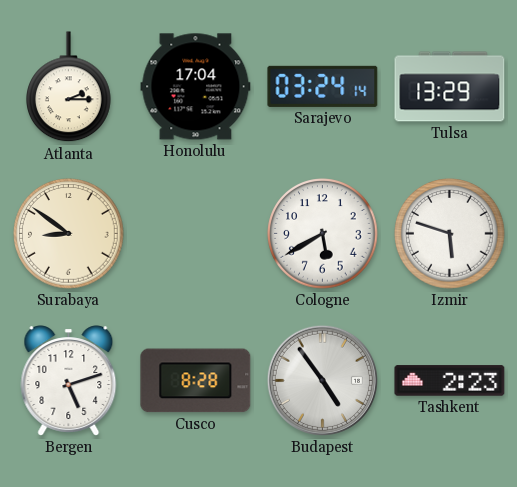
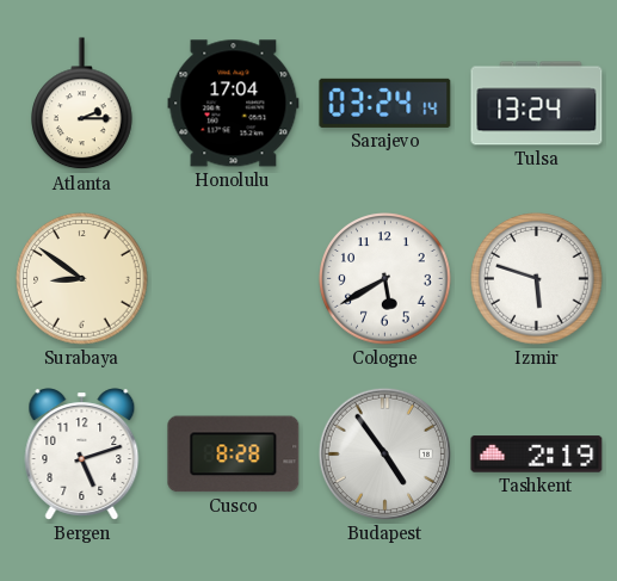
Tulsa: 13:29 -> 13:24
Tashkent: 2:23 -> 2:19
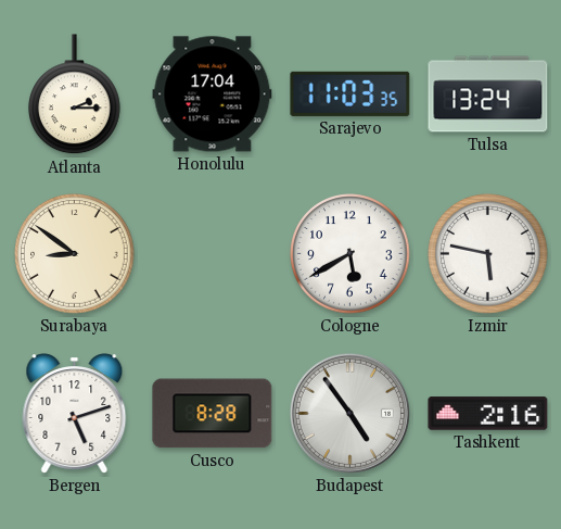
Sarajevo: 03:24 -> 11:03
Izmir: 5:48 -> 5:47
Tashkent: 2:19 -> 2:16
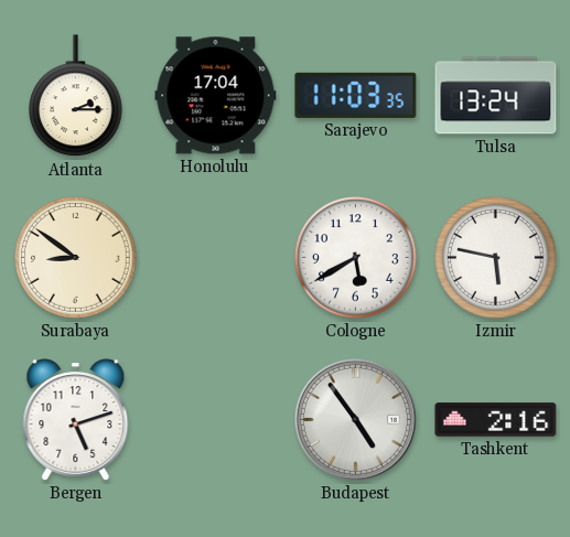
Cusco: 8:28 -> none
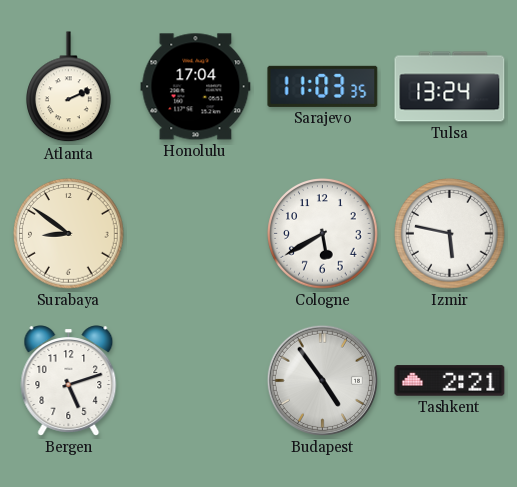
Atlanta: 2:15 -> 2:11
Tashkent: 2:16 -> 2:21
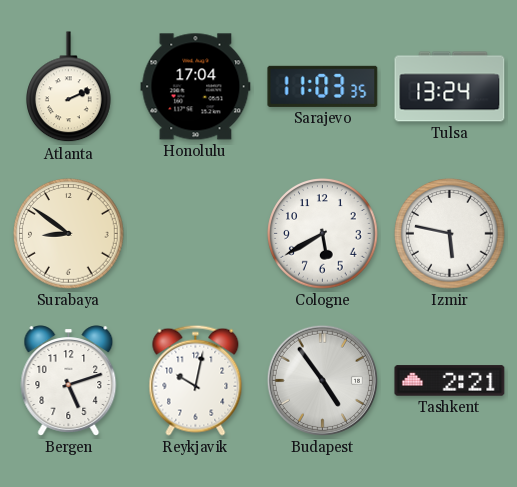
Reykjavik: none -> 10:02
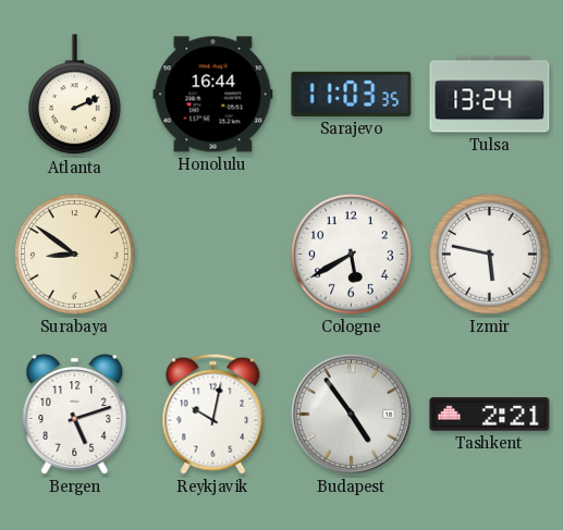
Honolulu: 17:04 -> 16:44
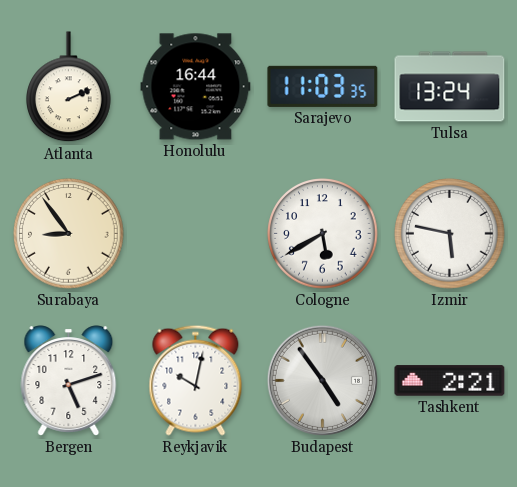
Surabaya: 8:51 -> 8:54
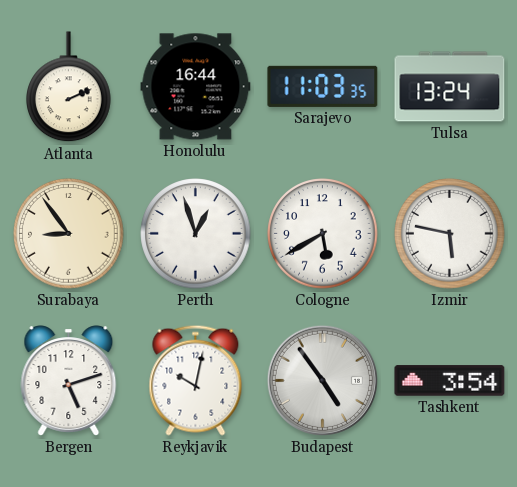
Perth: none -> 12:57
Tashkent: 2:21 -> 3:54
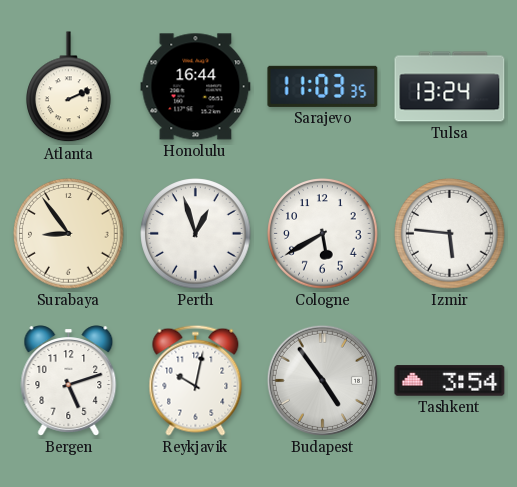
Izmir: 5:47 -> 5:46
